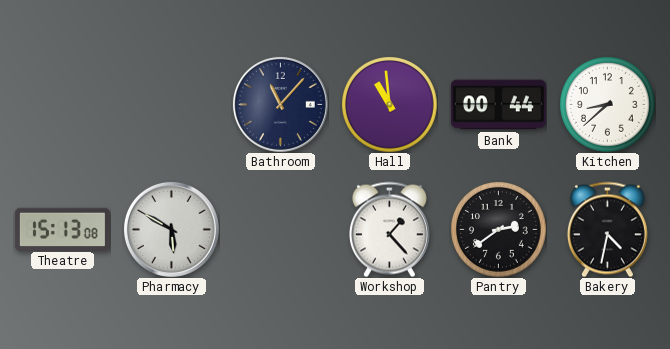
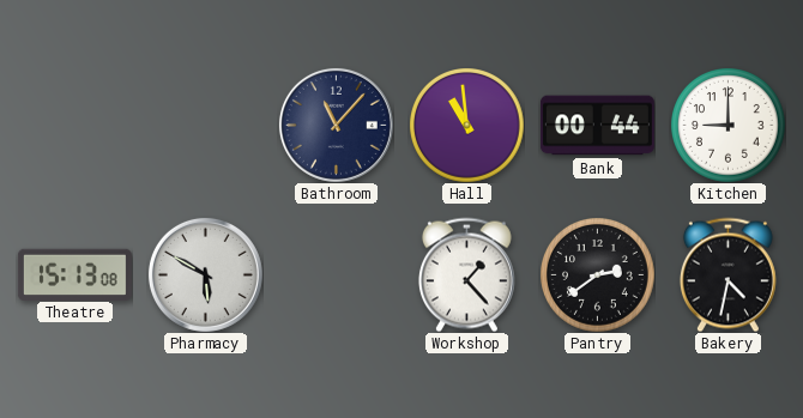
Kitchen: 8:38 -> 9:00
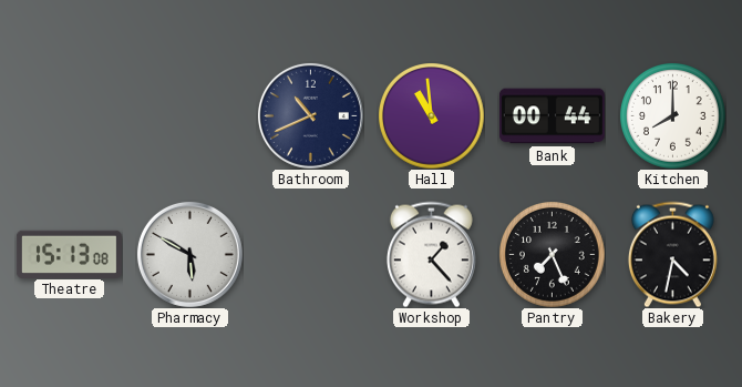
Bathroom: 11:07 -> 10:41
Kitchen: 9:00 -> 8:00
Pantry: 2:39 -> 7:26
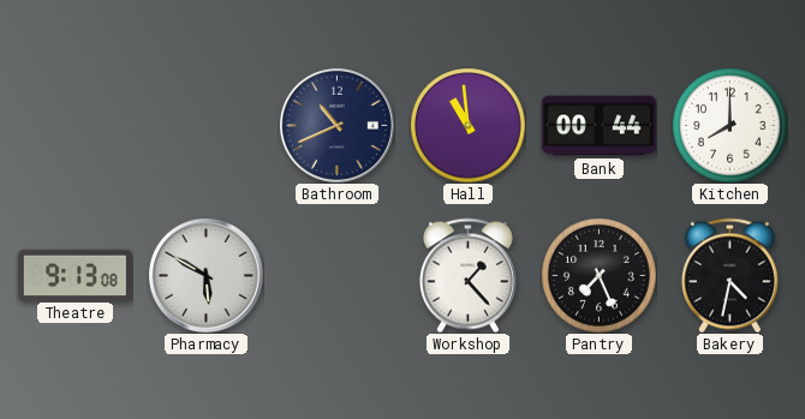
Theatre: 15:13 -> 9:13
